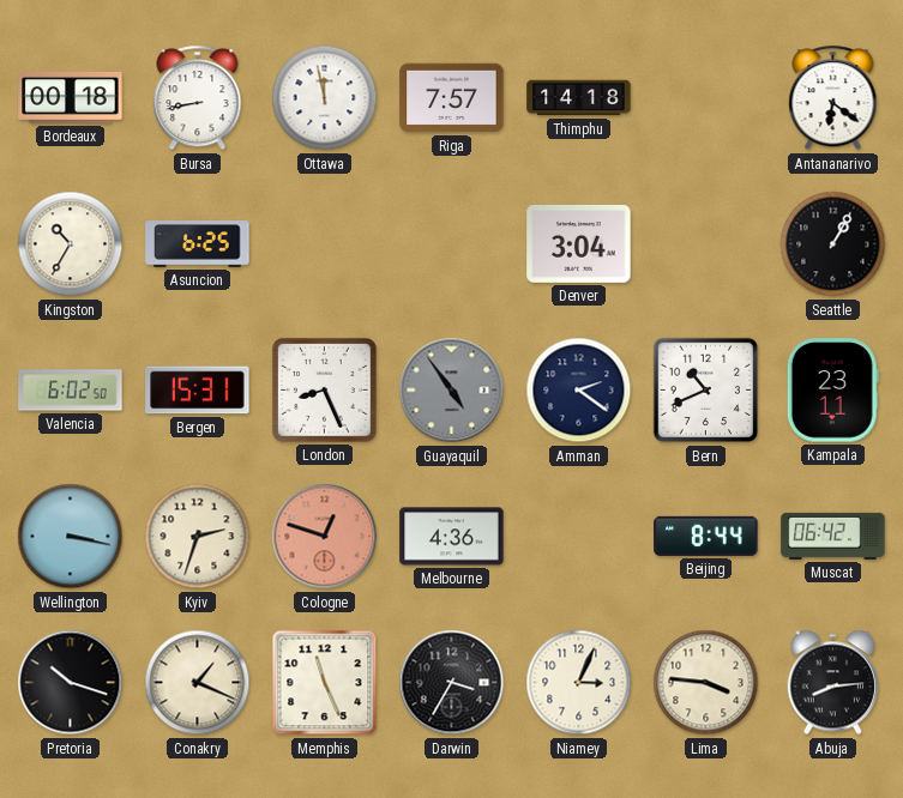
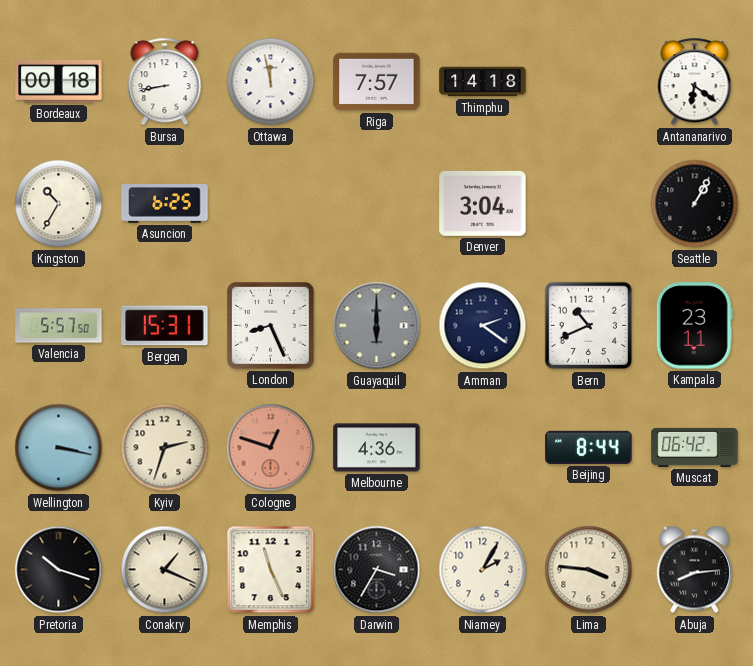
Valencia: 6:02 -> 5:57
Guayaquil: 4:54 -> 6:00
Niamey: 3:04 -> 2:05
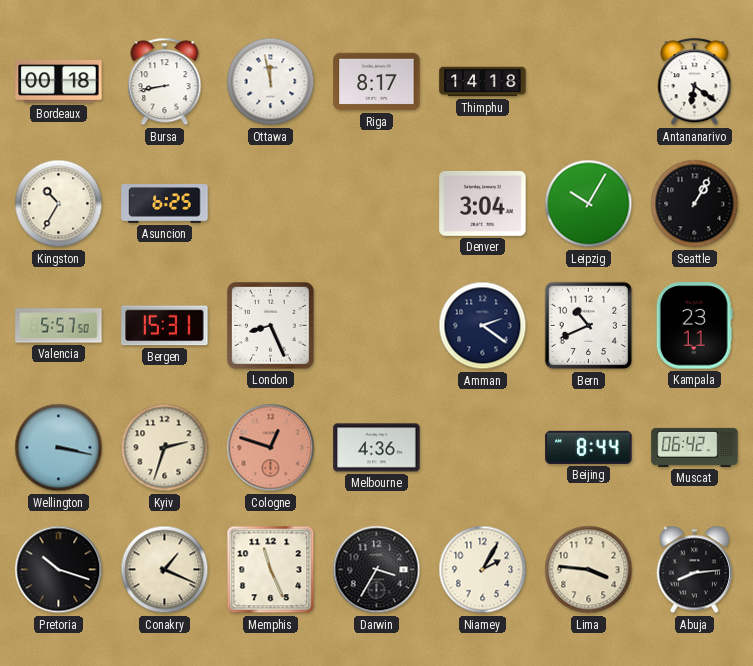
Riga: 7:57 -> 8:17
Leipzig: none -> 10:05
Guayaquil: 6:00 -> none
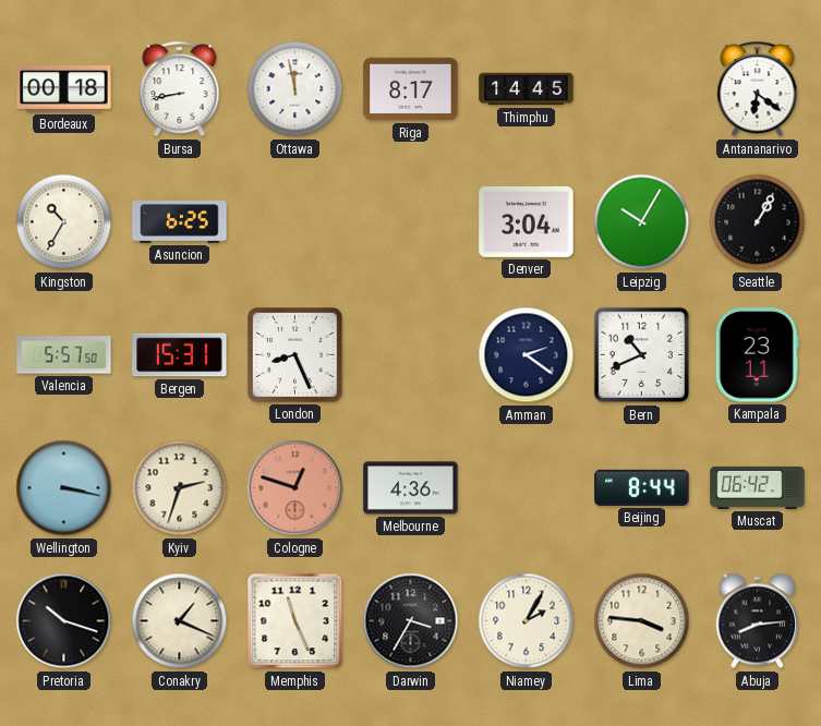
Thimphu: 14:18 -> 14:45
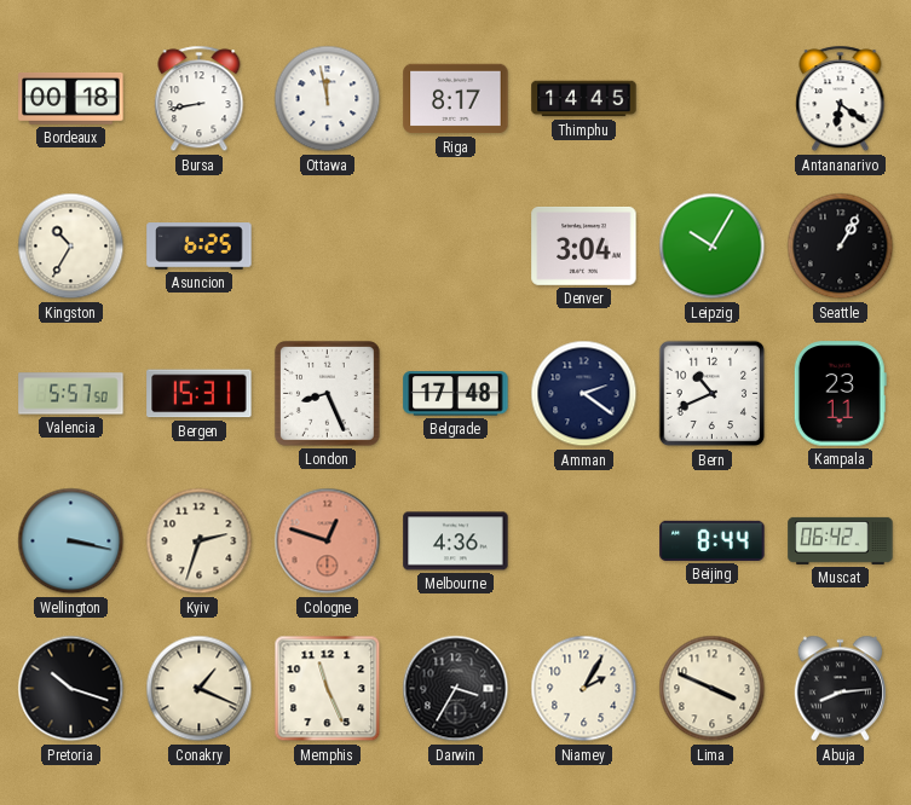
Belgrade: none -> 17:48
Lima: 3:46 -> 3:49
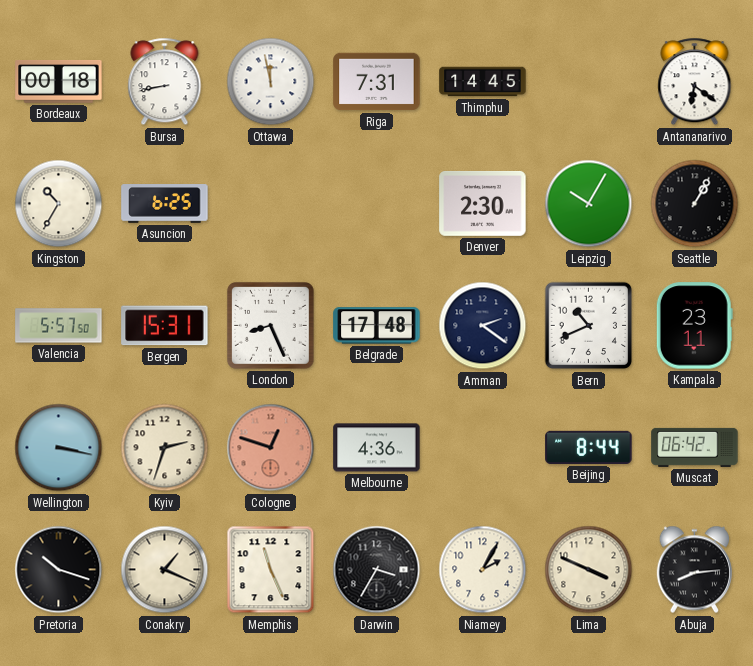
Riga: 8:17 -> 7:31
Denver: 3:04 -> 2:30
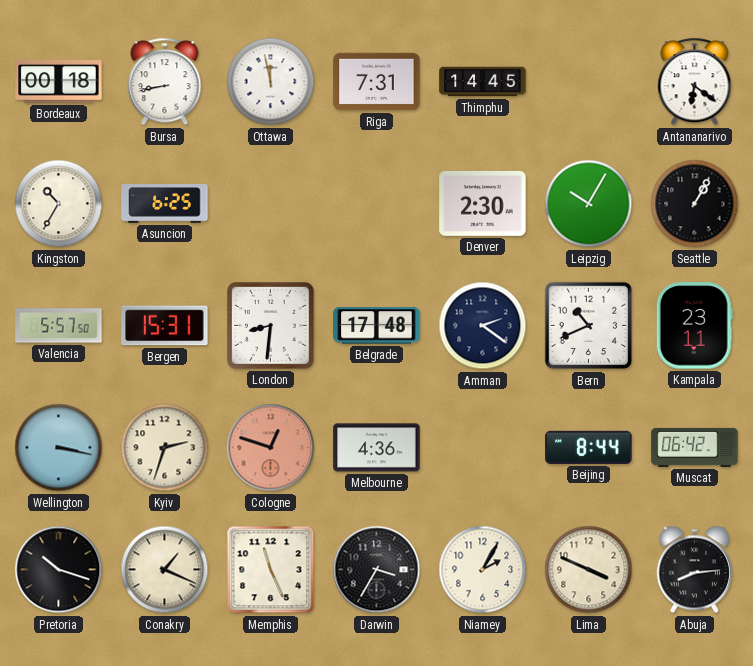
London: 8:26 -> 8:31
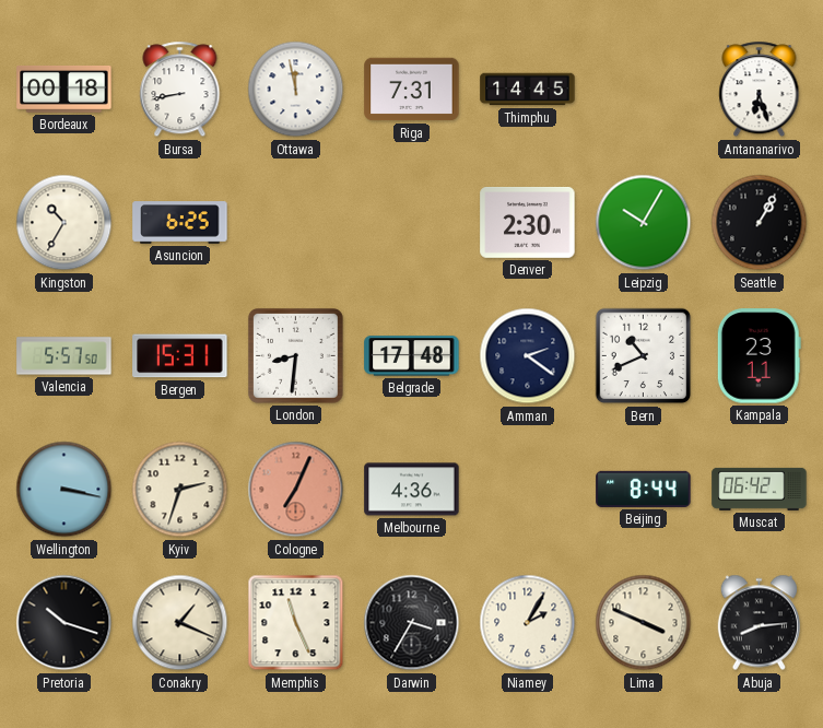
Antananarivo: 6:21 -> 6:27
Cologne: 12:48 -> 7:04
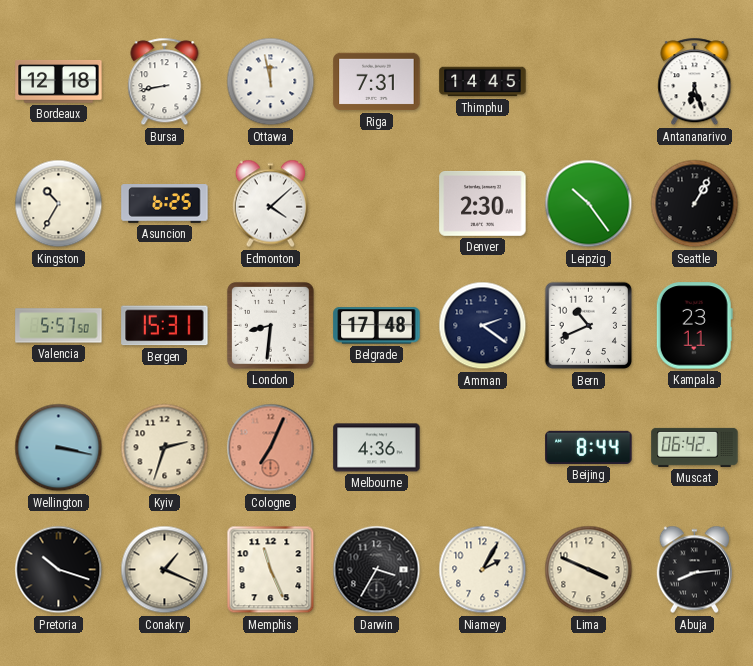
Bordeaux: 00:18 -> 12:18
Edmonton: none -> 4:08
Leipzig: 10:05 -> 10:24
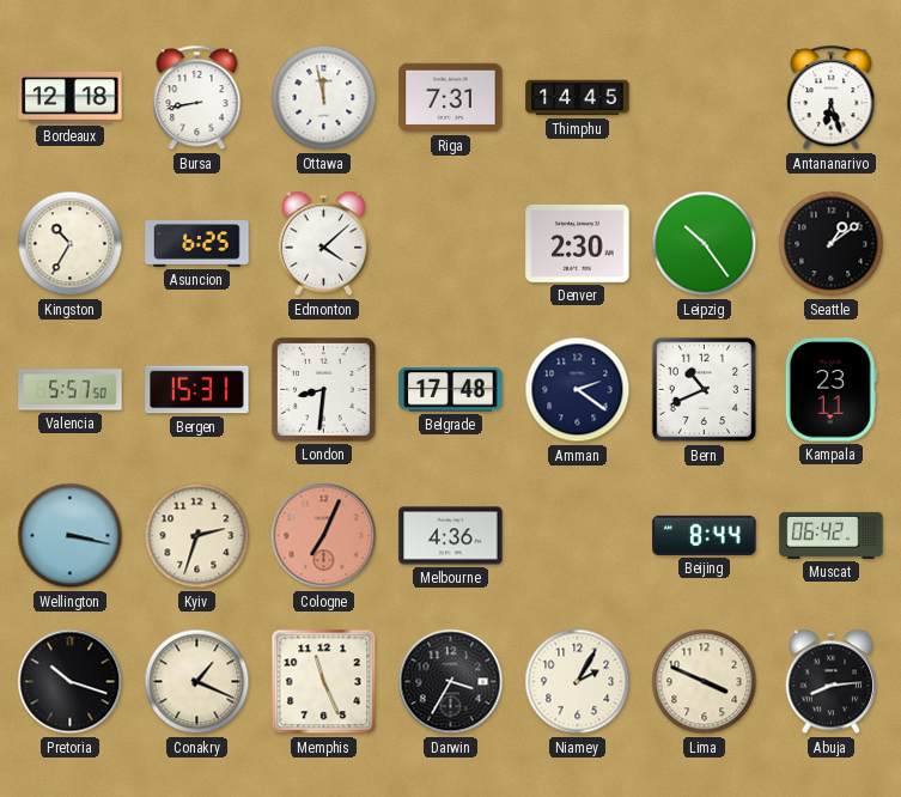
Seattle: 1:05 -> 1:09
